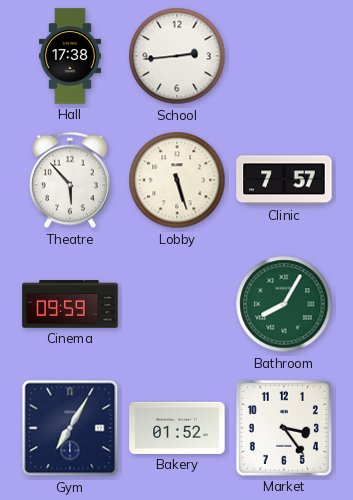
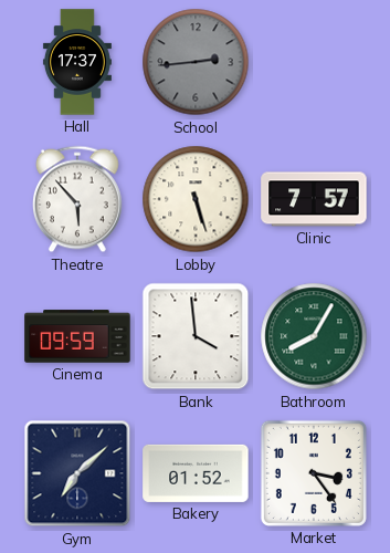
Hall: 17:38 -> 17:37
School dial: white -> grey
Bank: none -> 3:59
Gym: 7:05 -> 7:08
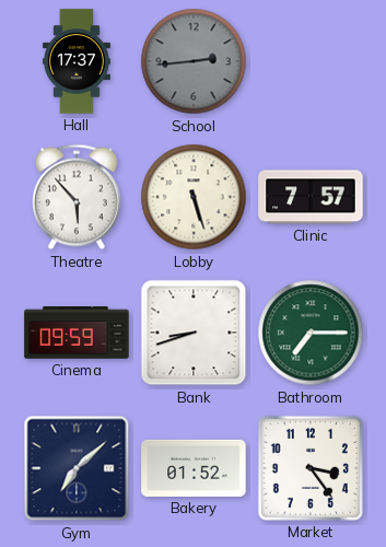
Bank: 3:59 -> 8:42
Bathroom: 8:05 -> 7:15
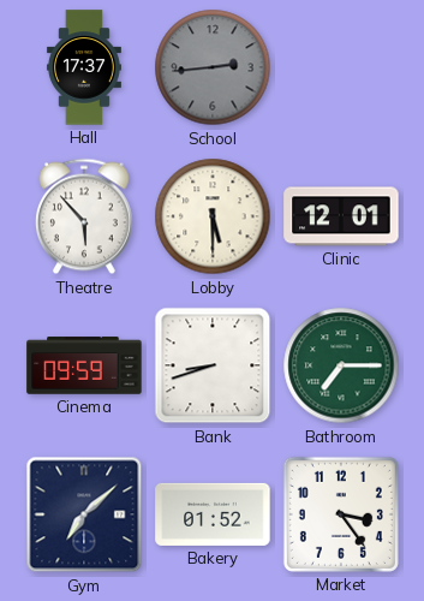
Lobby: 5:27 -> 5:30
Clinic: 7:57 -> 12:01
